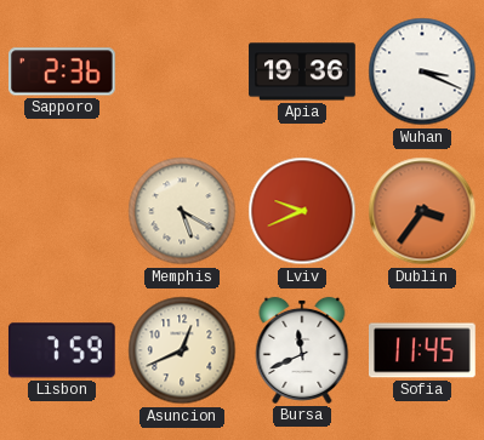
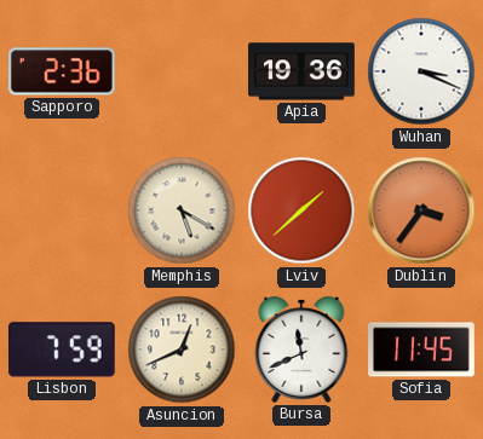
Lviv: 9:41 -> 1:38
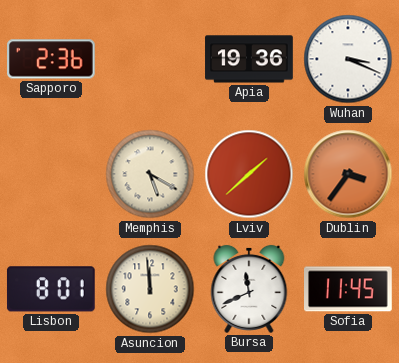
Lisbon: 7:59 -> 8:01
Asuncion: 12:41 -> 11:59
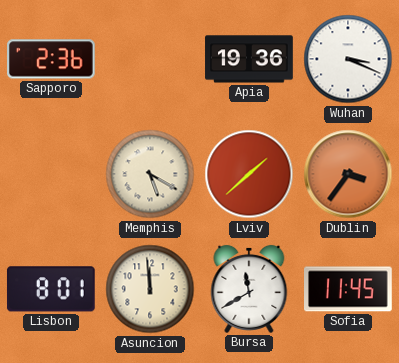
Bursa: 11:41 -> 11:40
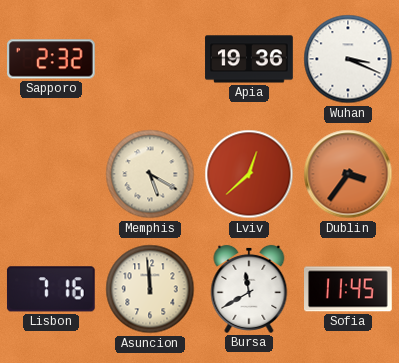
Sapporo: 2:36 -> 2:32
Lviv: 1:38 -> 12:38
Lisbon: 8:01 -> 7:16
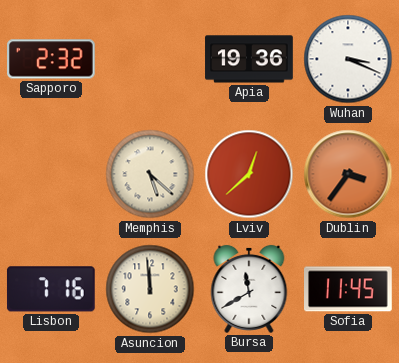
Memphis: 5:20 -> 5:22
